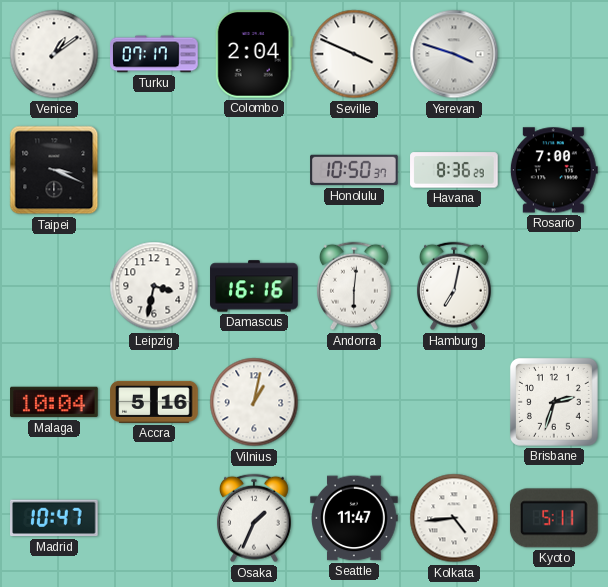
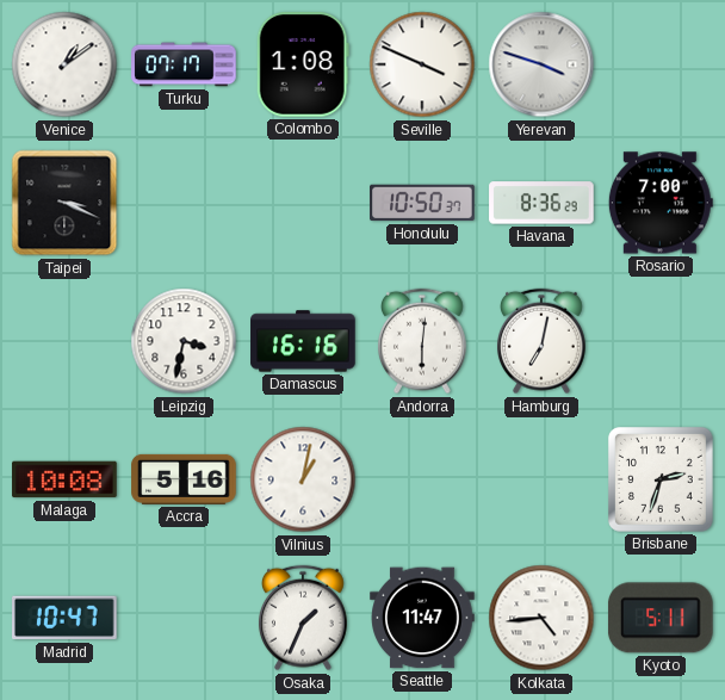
Colombo: 2:04 -> 1:08
Malaga: 10:04 -> 10:08
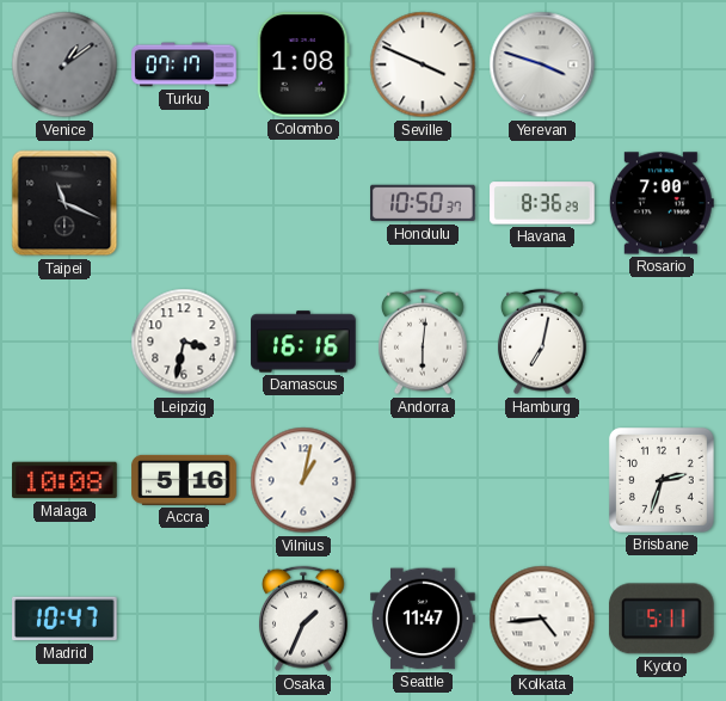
Venice dial: white -> grey
Taipei: 3:19 -> 11:19
